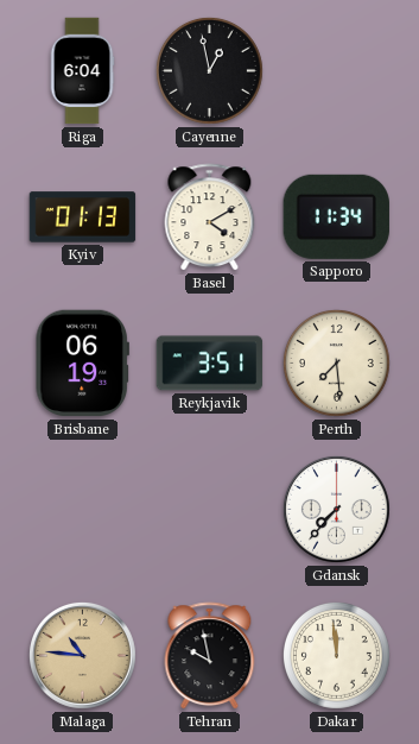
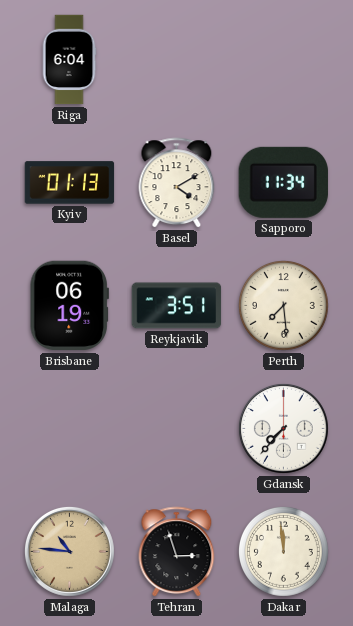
Cayenne: 12:58 -> none
Tehran: 9:58 -> 2:57
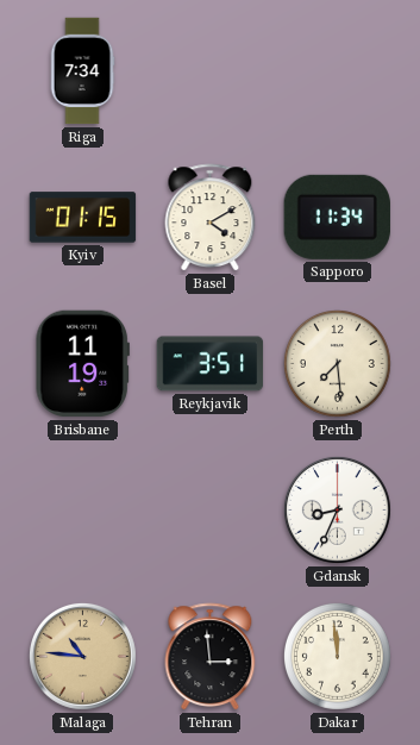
Riga: 6:04 -> 7:34
Kyiv: 01:13 -> 01:15
Brisbane: 06:19 -> 11:19
Gdansk: 7:37 -> 8:34
Tehran: 2:57 -> 2:59
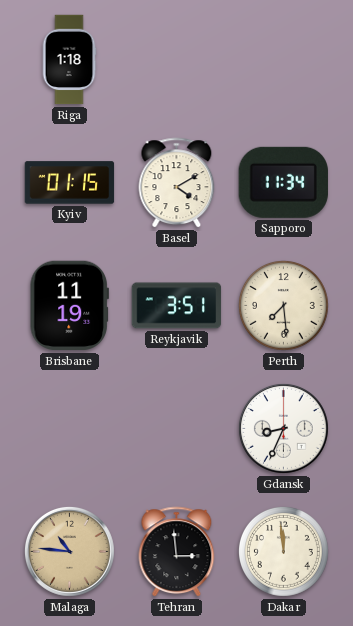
Riga: 7:34 -> 1:18
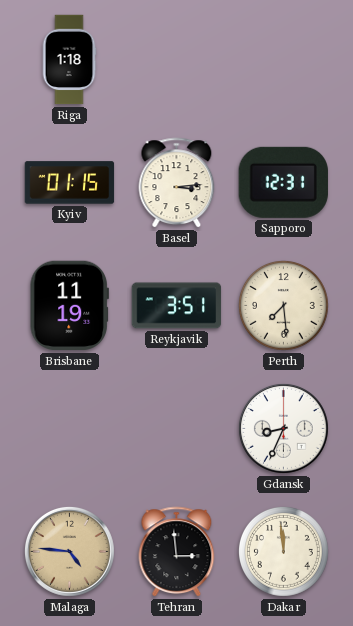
Basel: 4:10 -> 3:14
Sapporo: 11:34 -> 12:31
Malaga: 10:46 -> 4:46
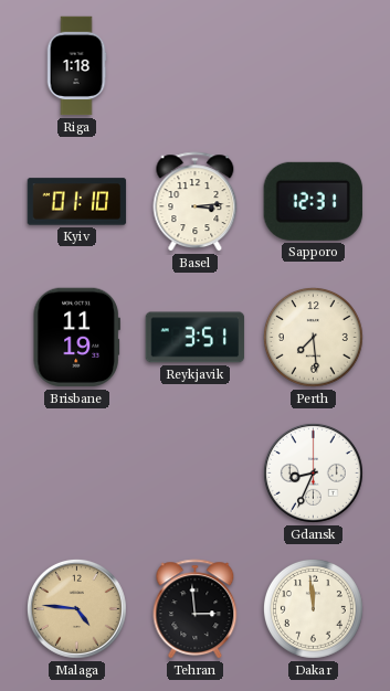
Kyiv: 01:15 -> 01:10
